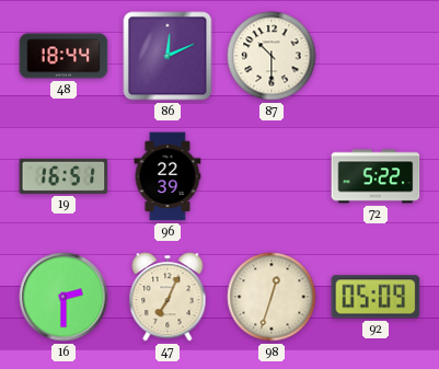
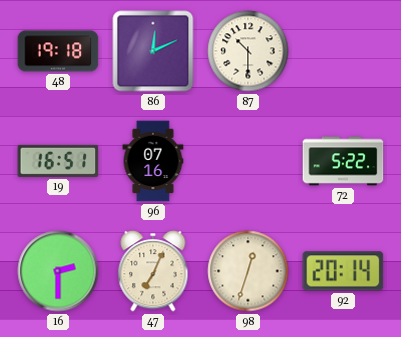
48: 18:44 -> 19:18
96: 22:39 -> 07:16
92: 05:09 -> 20:14
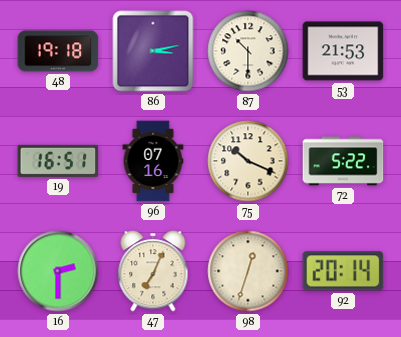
86: 12:11 -> 3:13
53: none -> 21:53
75: none -> 10:19
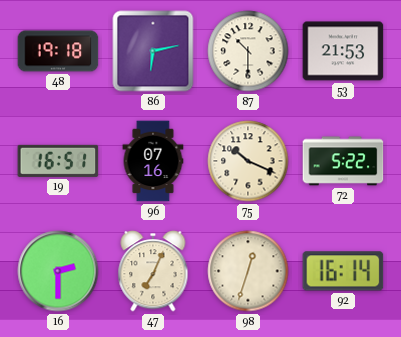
86: 3:13 -> 6:13
92: 20:14 -> 16:14
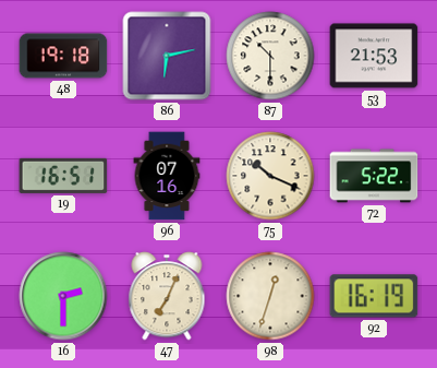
92: 16:14 -> 16:19
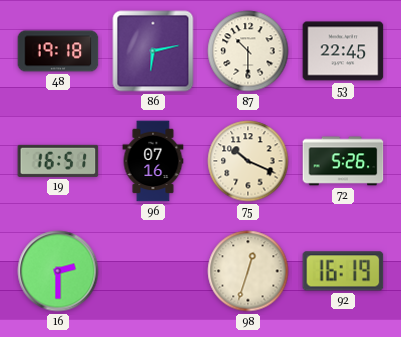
53: 21:53 -> 22:45
72: 5:22 -> 5:26
47: 7:04 -> none
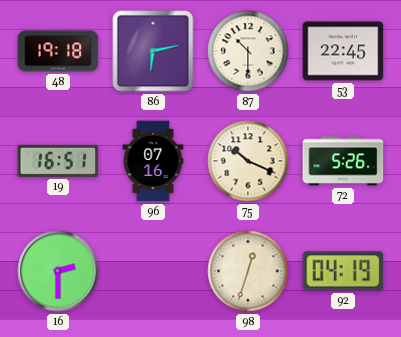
92: 16:19 -> 04:19
